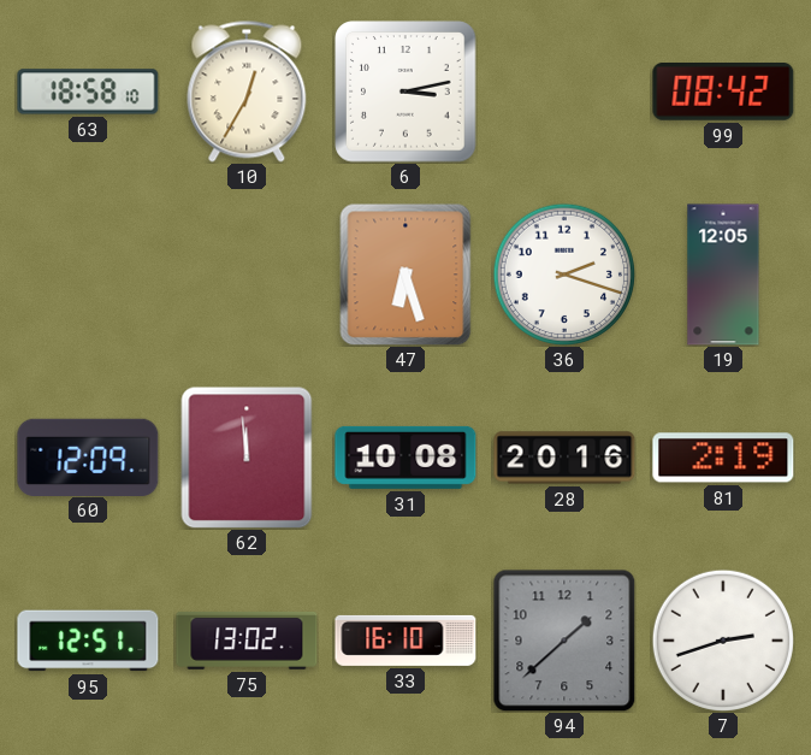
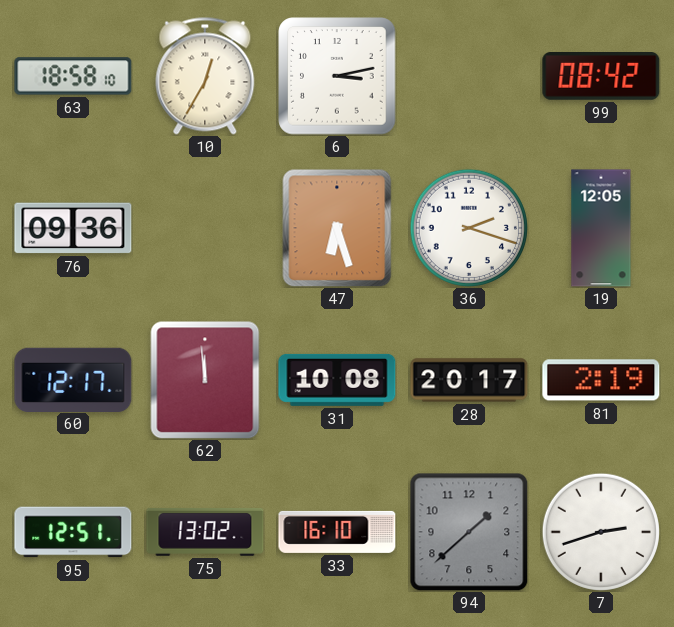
76: none -> 09:36
60: 12:09 -> 12:17
28: 20:16 -> 20:17
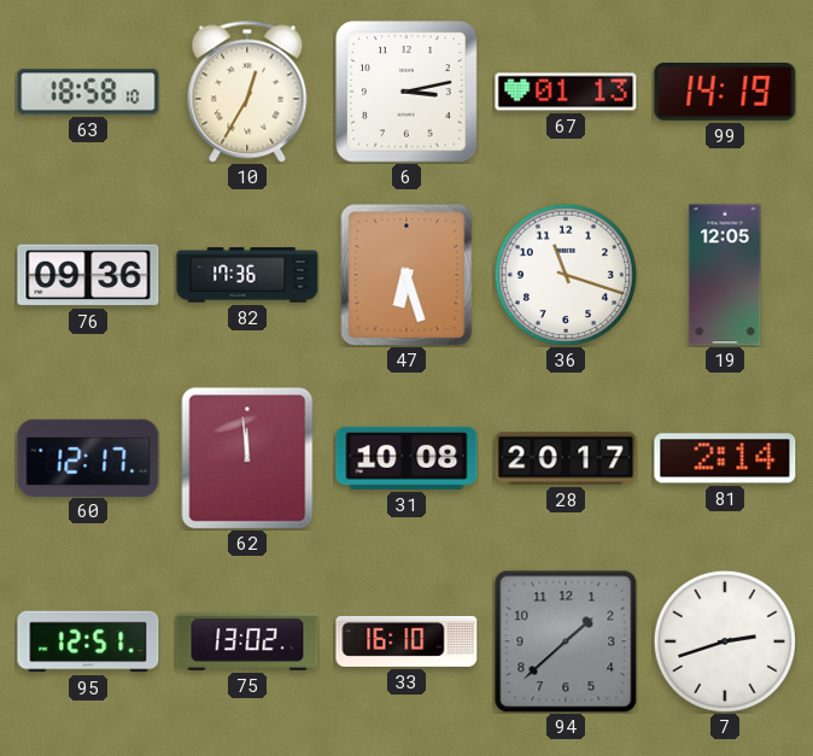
67: none -> 01:13
99: 08:42 -> 14:19
82: none -> 17:36
36: 2:18 -> 11:18
81: 2:19 -> 2:14
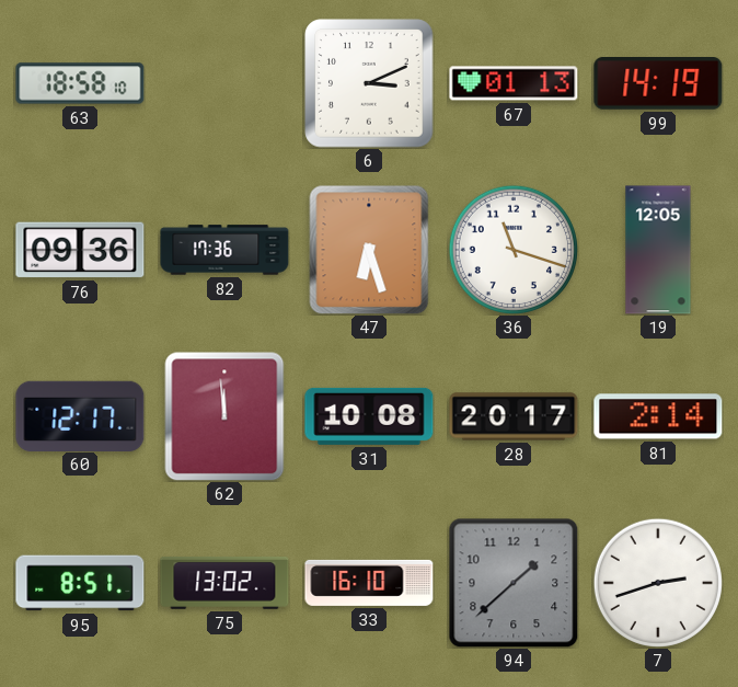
10: 12:35 -> none
6: 3:13 -> 3:11
95: 12:51 -> 8:51
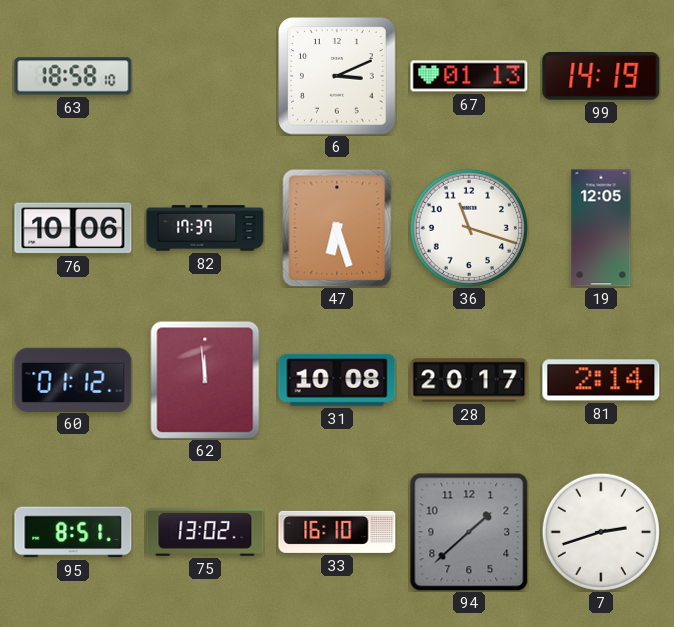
76: 09:36 -> 10:06
82: 17:36 -> 17:37
60: 12:17 -> 01:12
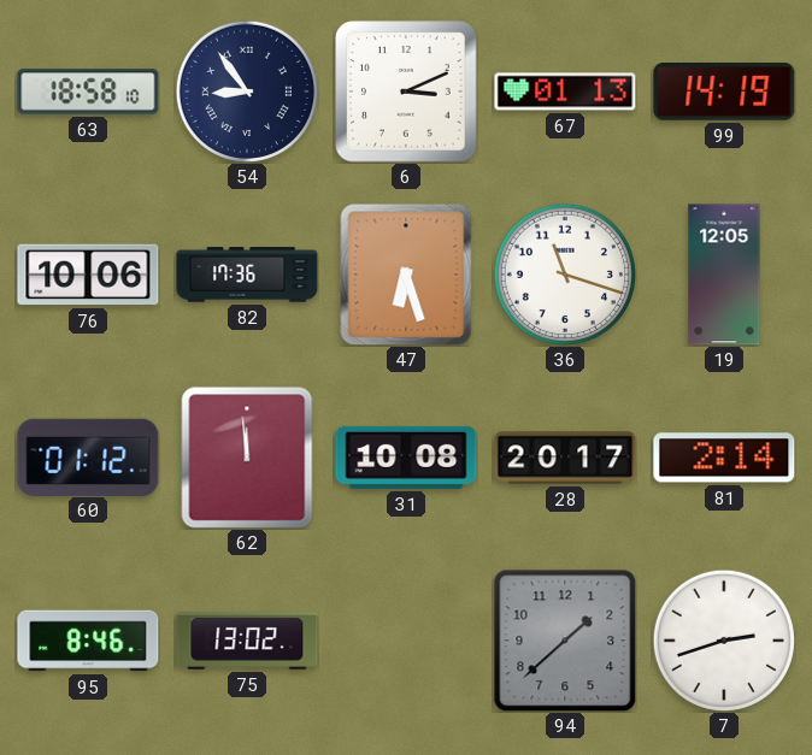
54: none -> 8:54
82: 17:37 -> 17:36
95: 8:51 -> 8:46
33: 16:10 -> none
